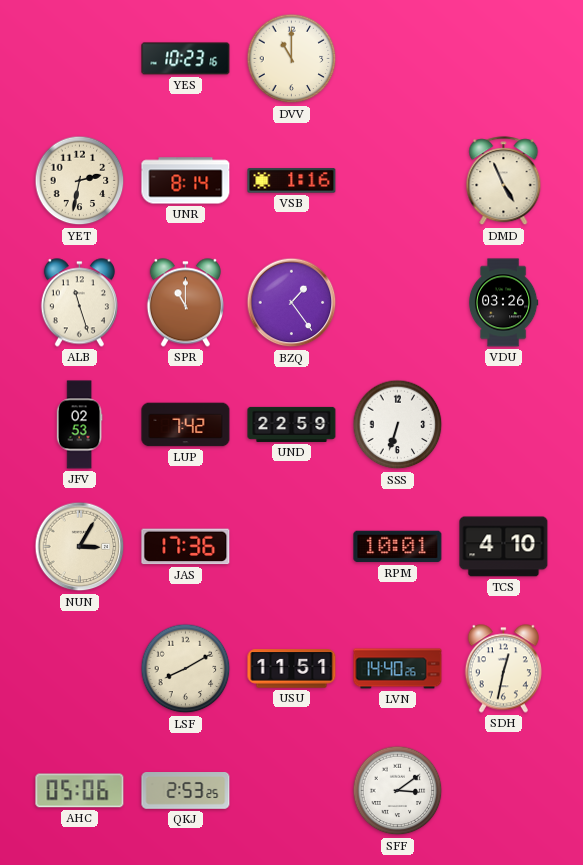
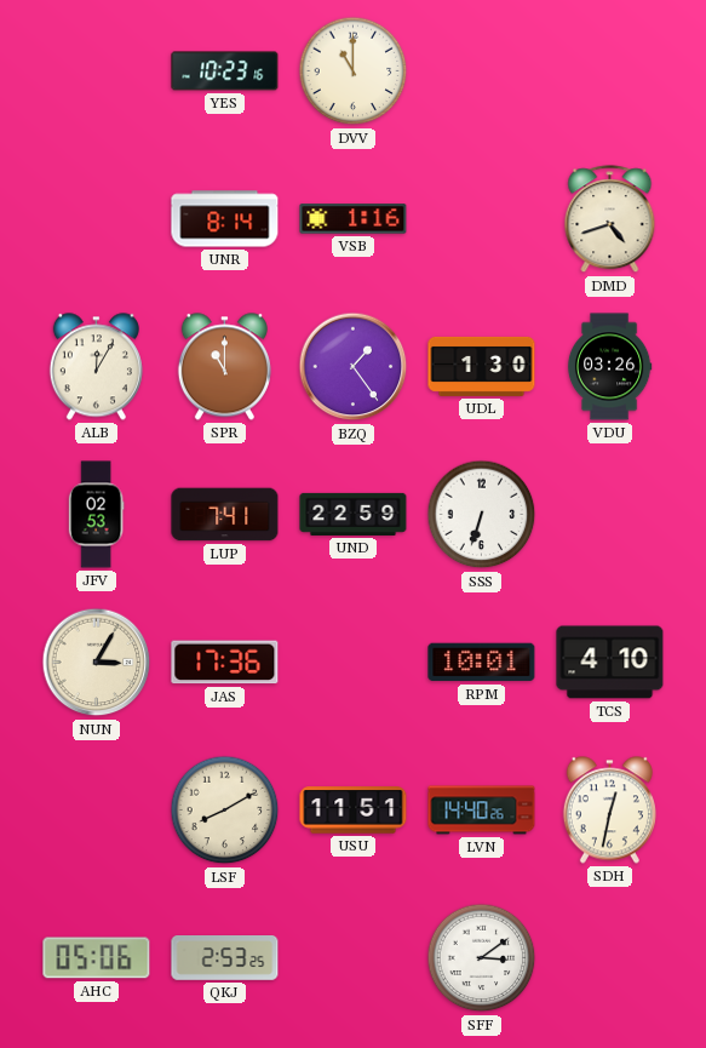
YET: 2:32 -> none
DMD: 4:56 -> 4:42
ALB: 11:27 -> 12:05
UDL: none -> 1:30
LUP: 7:42 -> 7:41
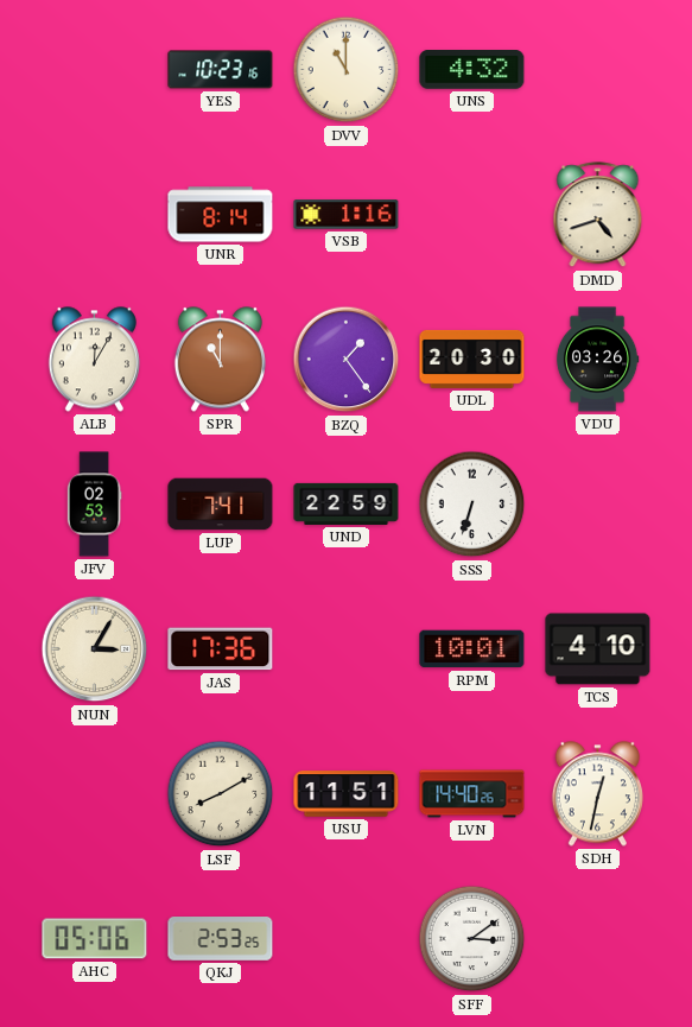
UNS: none -> 4:32
UDL: 1:30 -> 20:30
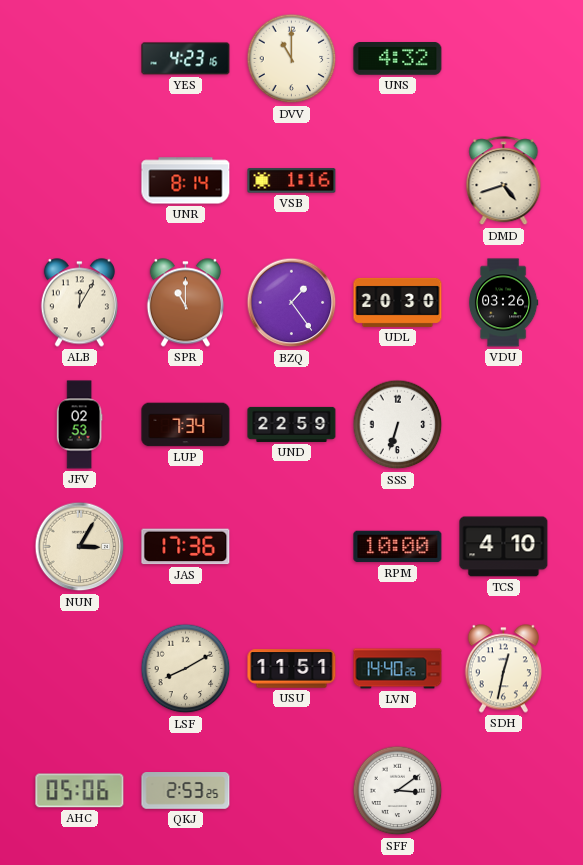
YES: 10:23 -> 4:23
LUP: 7:41 -> 7:34
RPM: 10:01 -> 10:00
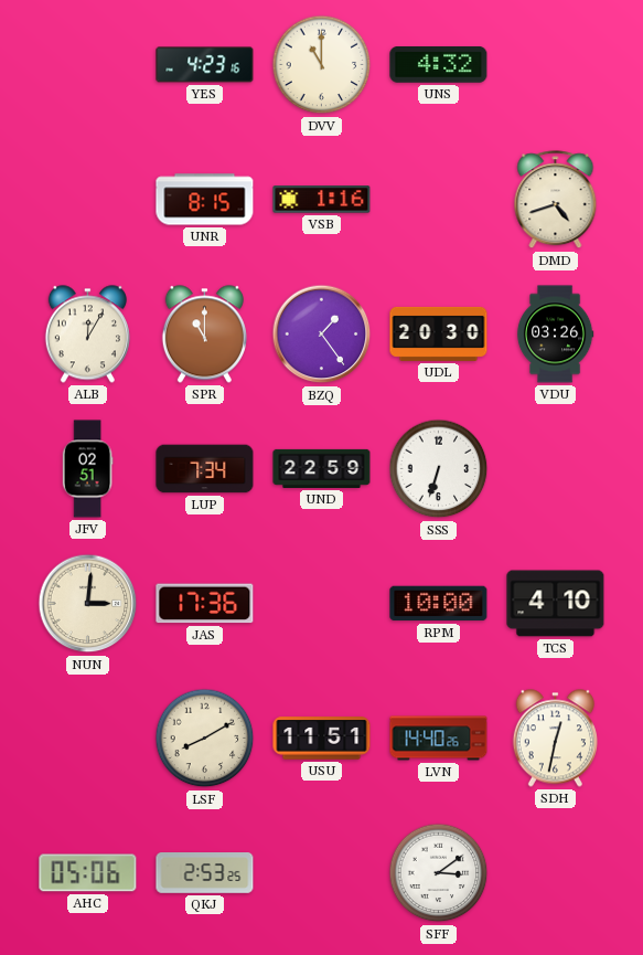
UNR: 8:14 -> 8:15
JFV: 02:53 -> 02:51
NUN: 3:05 -> 3:01
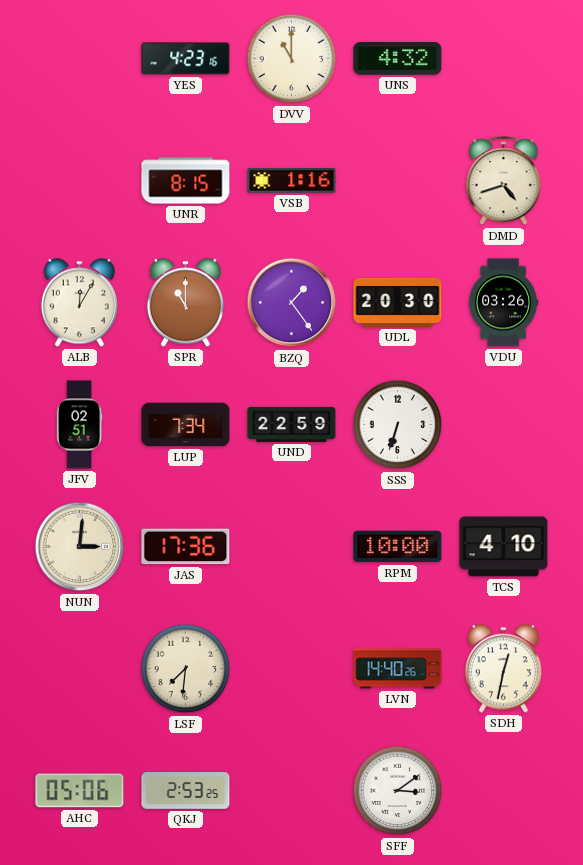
LSF: 8:10 -> 7:31
USU: 11:51 -> none
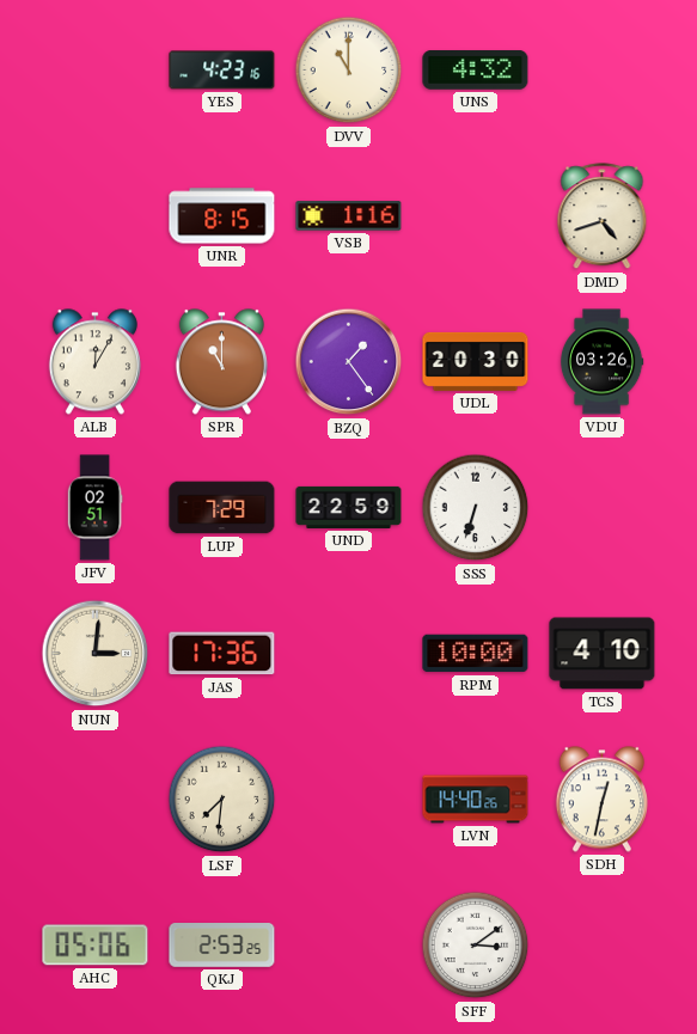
LUP: 7:34 -> 7:29
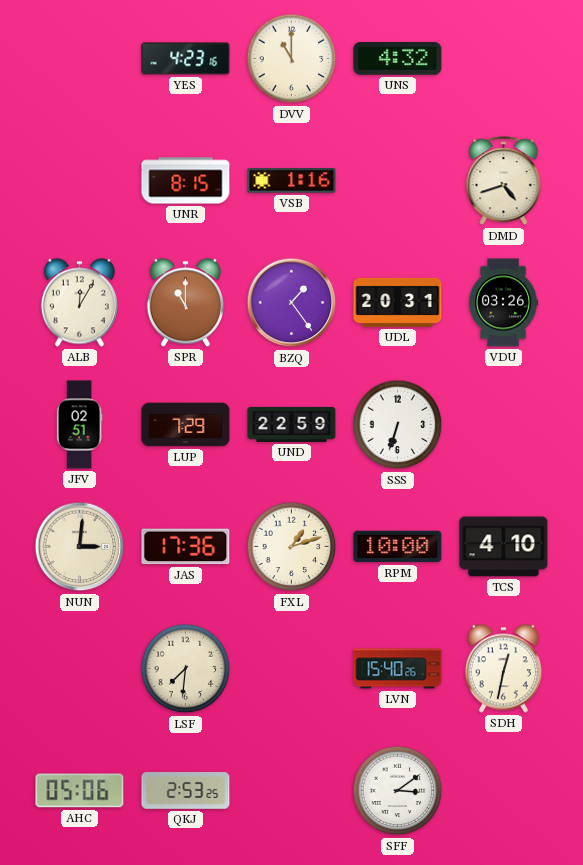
UDL: 20:30 -> 20:31
FXL: none -> 1:12
LVN: 14:40 -> 15:40
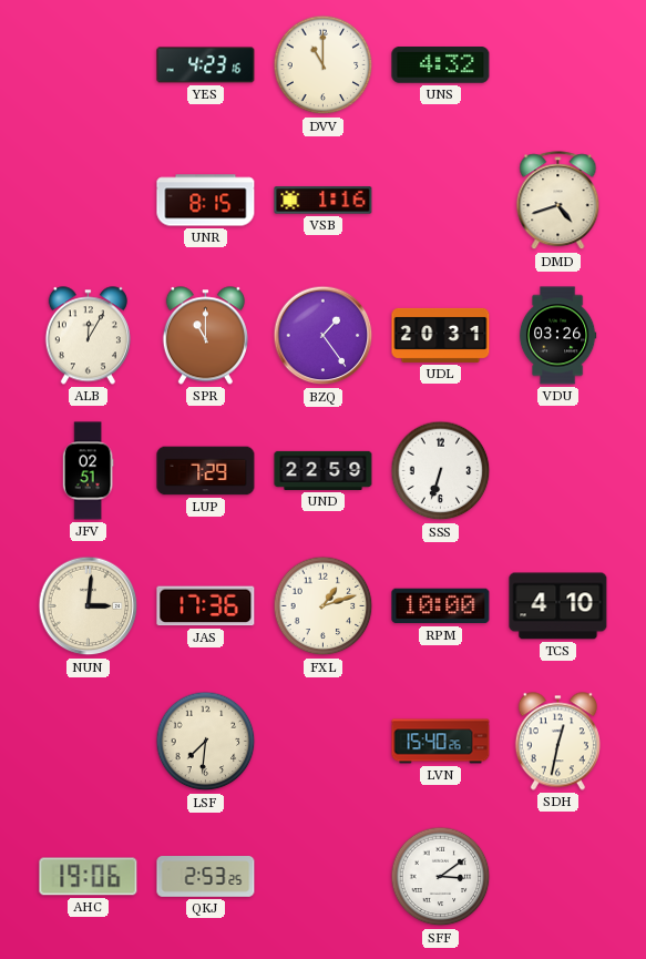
AHC: 05:06 -> 19:06
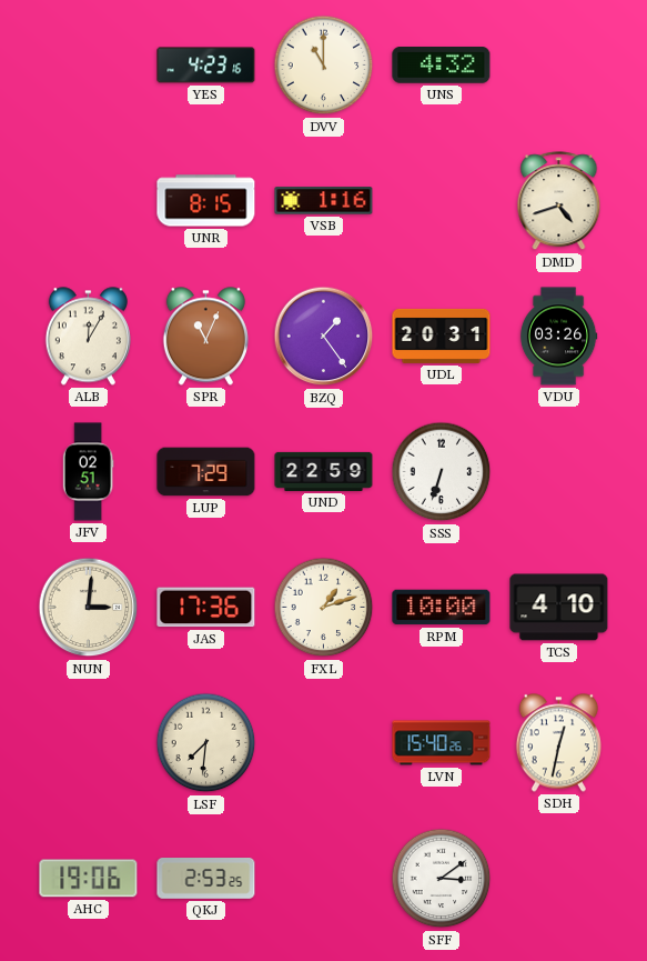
SPR: 11:00 -> 11:04
